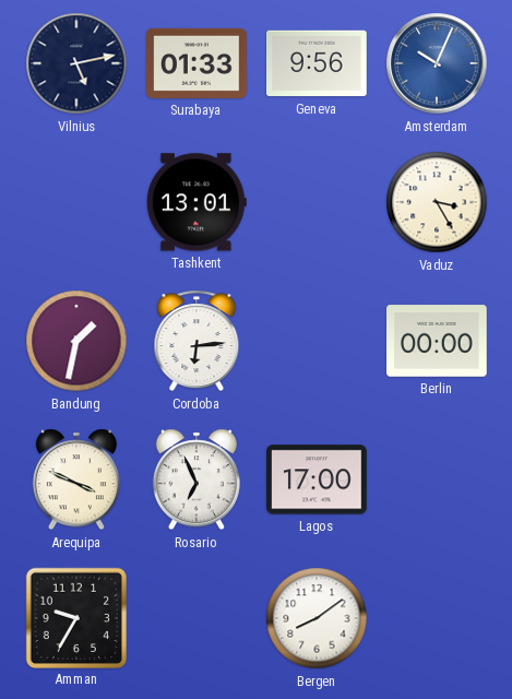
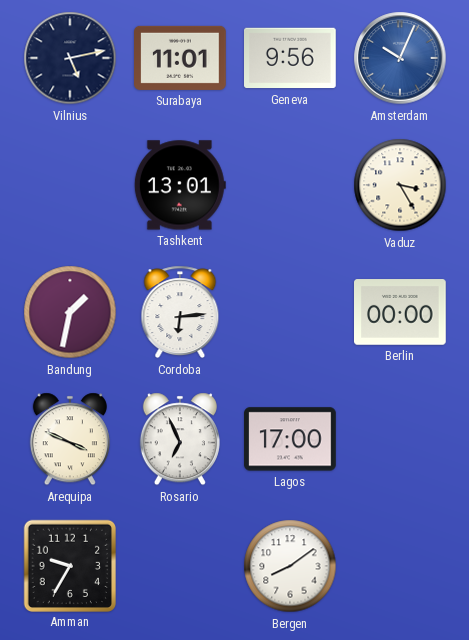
Surabaya: 01:33 -> 11:01
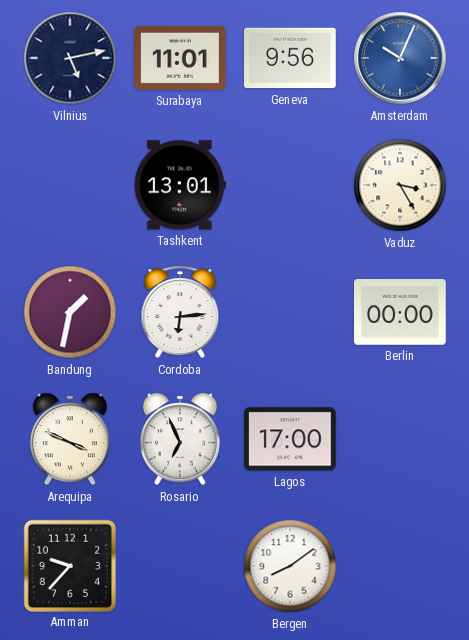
Amman: 9:35 -> 9:37
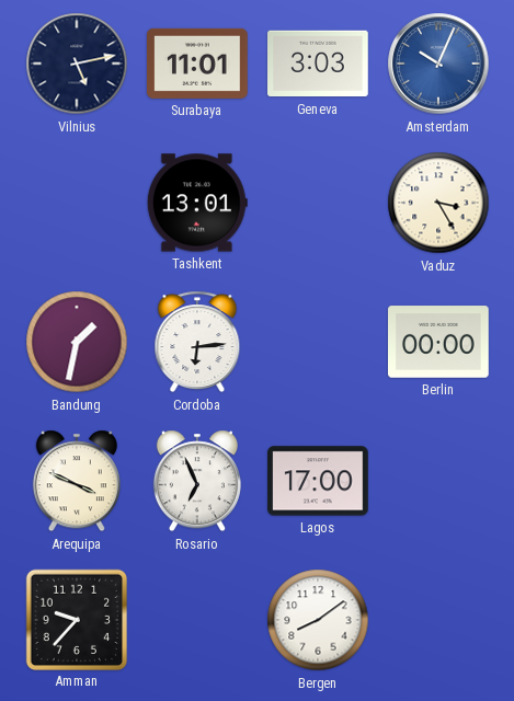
Geneva: 9:56 -> 3:03
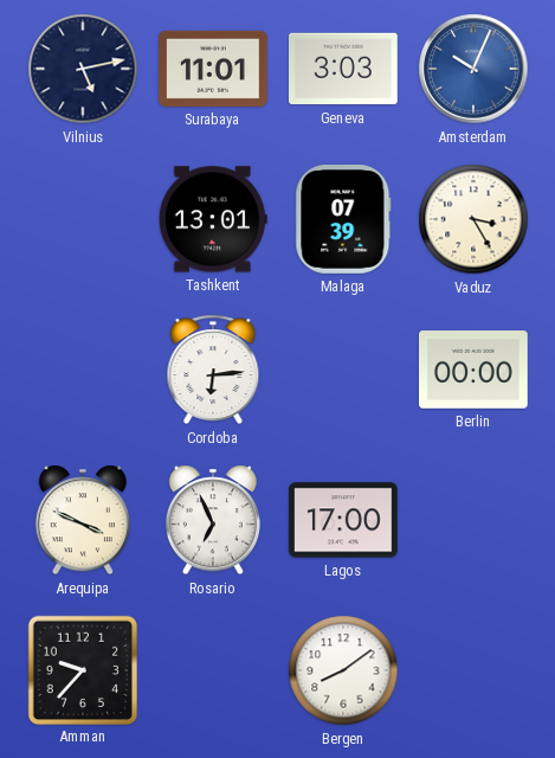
Malaga: none -> 07:39
Bandung: 1:32 -> none
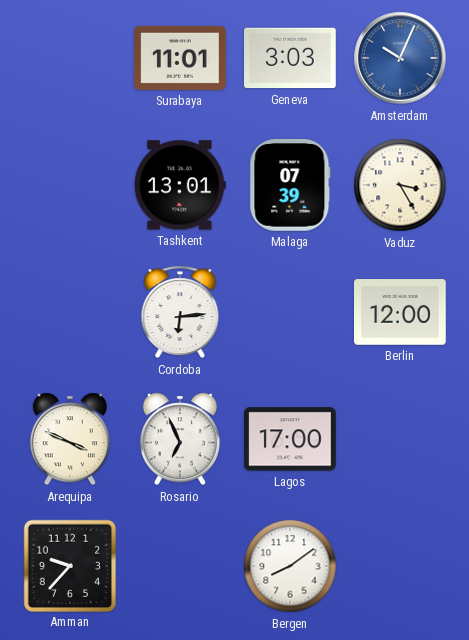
Vilnius: 5:13 -> none
Berlin: 00:00 -> 12:00
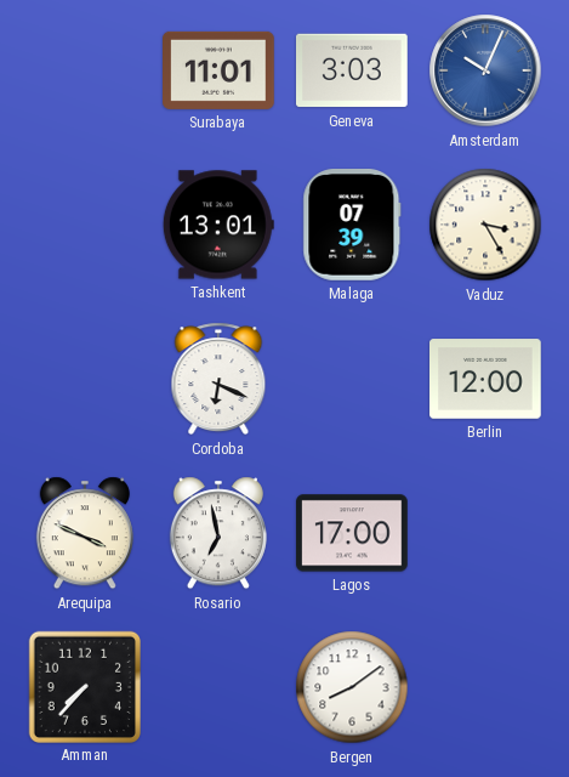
Cordoba: 6:14 -> 6:19
Rosario: 6:56 -> 6:58
Amman: 9:37 -> 7:37
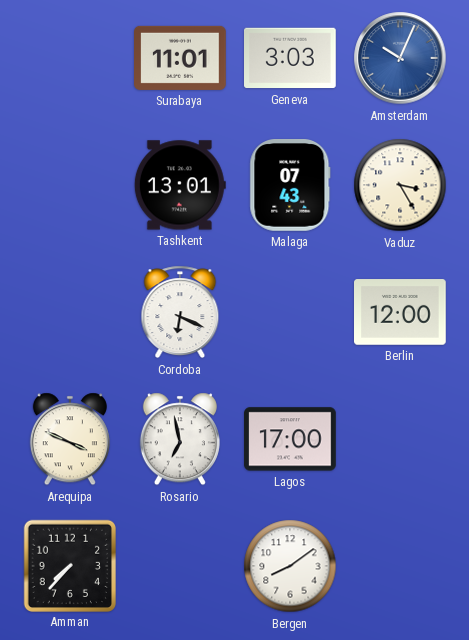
Malaga: 07:39 -> 07:43
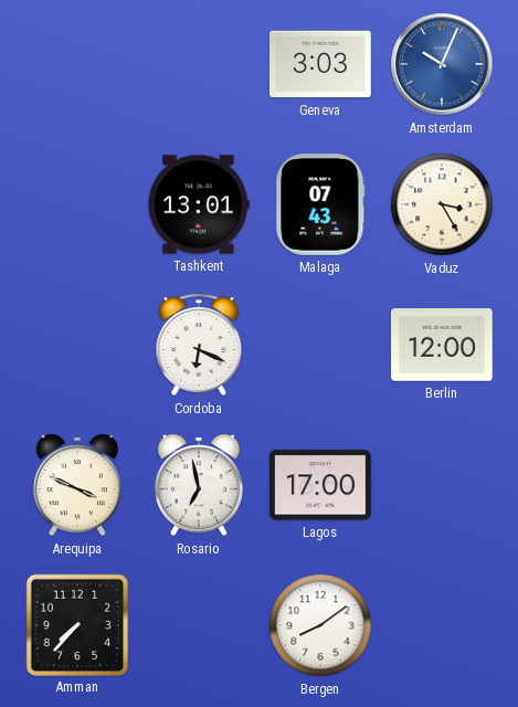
Surabaya: 11:01 -> none
